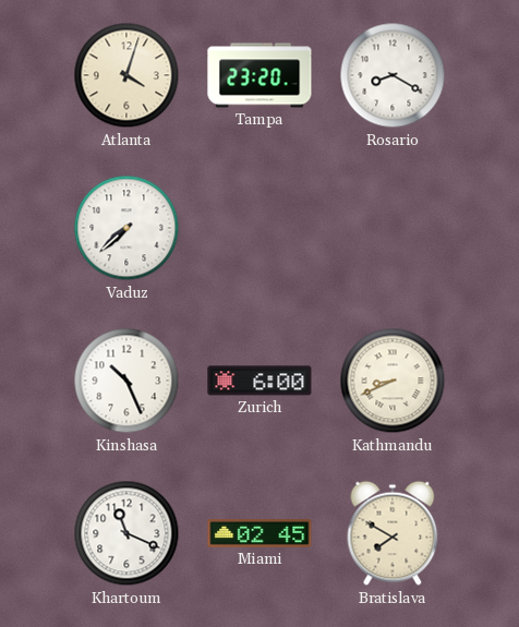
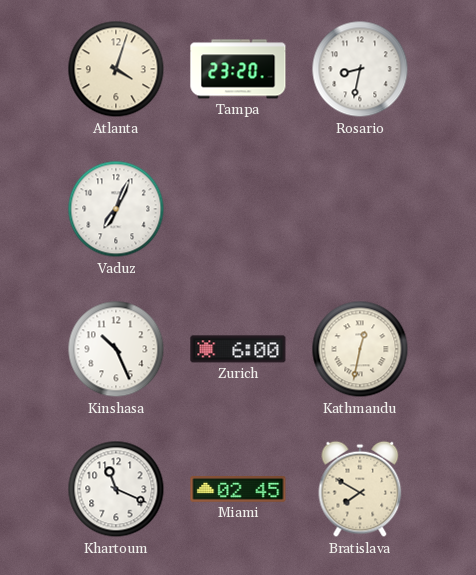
Rosario: 8:20 -> 8:32
Vaduz: 7:38 -> 7:04
Kathmandu: 8:41 -> 12:32
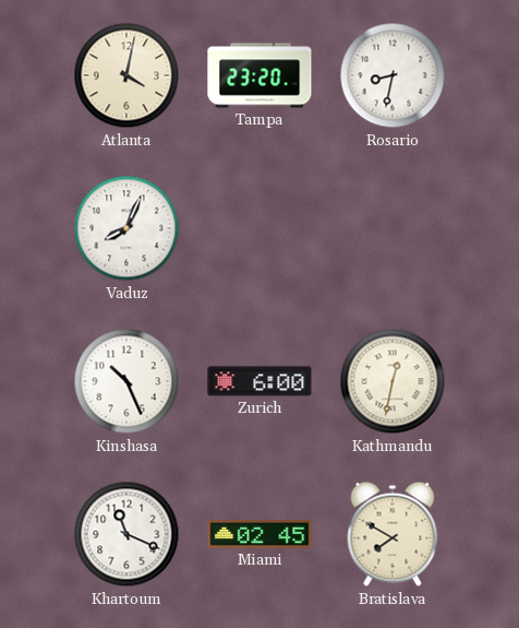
Atlanta: 4:03 -> 4:02
Vaduz: 7:04 -> 8:04
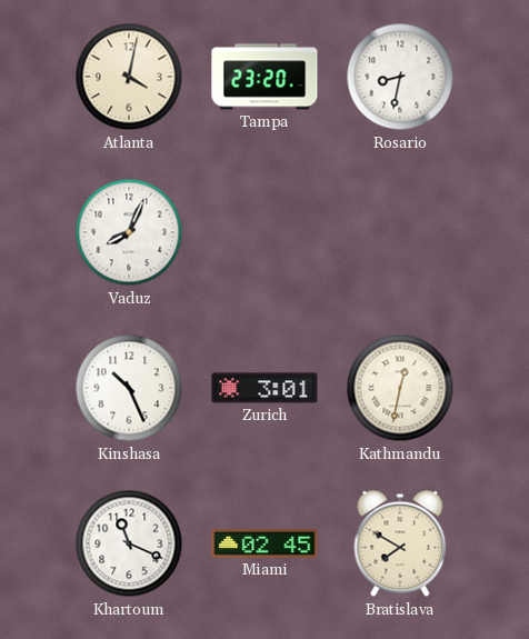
Zurich: 6:00 -> 3:01
